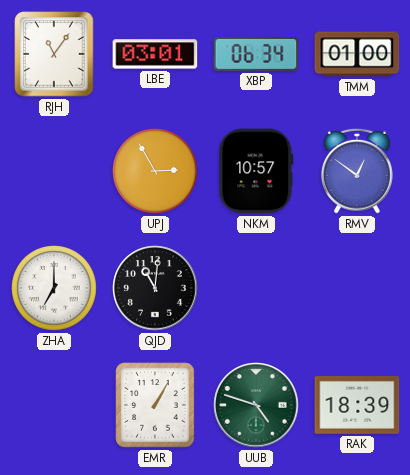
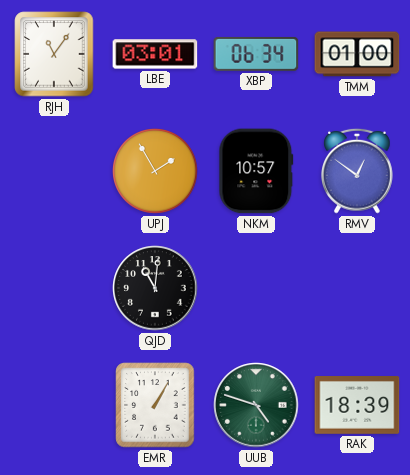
UPJ: 2:55 -> 1:55
ZHA: 7:00 -> none
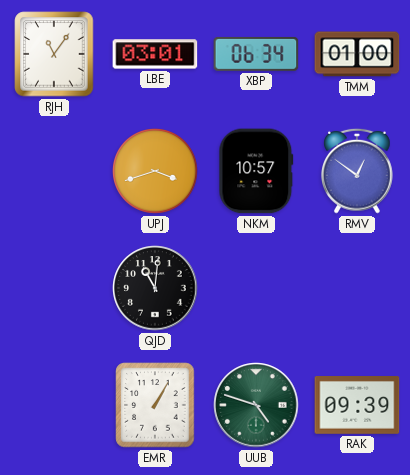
UPJ: 1:55 -> 3:42
RAK: 18:39 -> 09:39
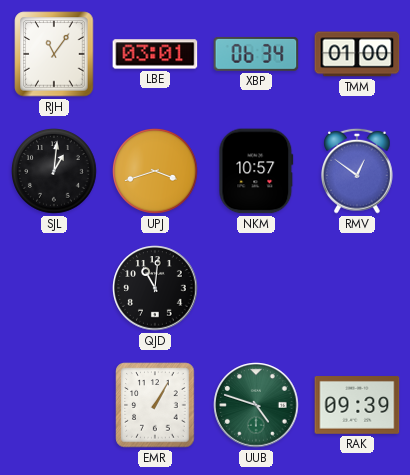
SJL: none -> 1:01
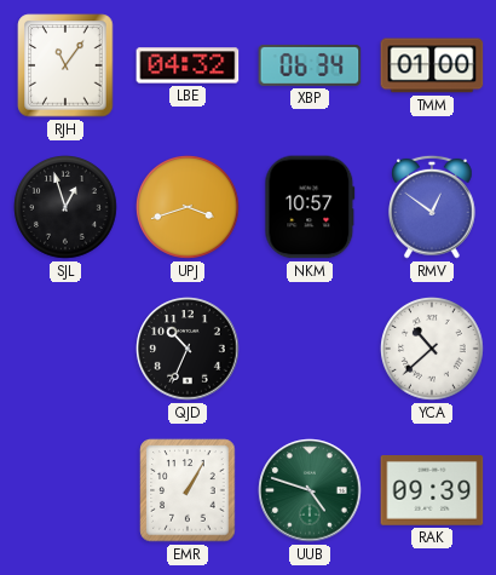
LBE: 03:01 -> 04:32
SJL: 1:01 -> 12:57
QJD: 11:01 -> 10:34
YCA: none -> 10:38
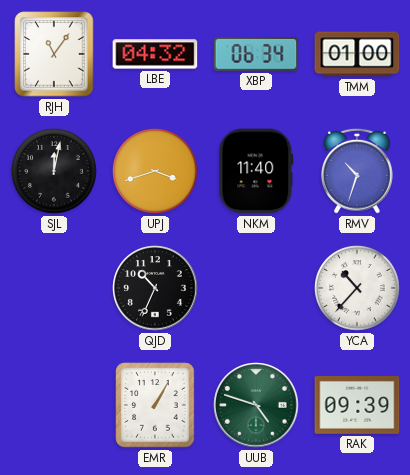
SJL: 12:57 -> 12:02
NKM: 10:57 -> 11:40
RMV: 12:51 -> 10:33
YCA: 10:38 -> 10:37
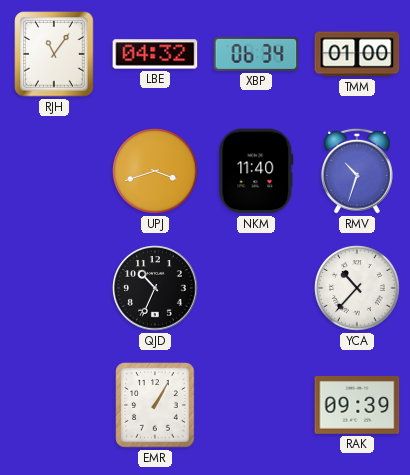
SJL: 12:02 -> none
UUB: 4:48 -> none
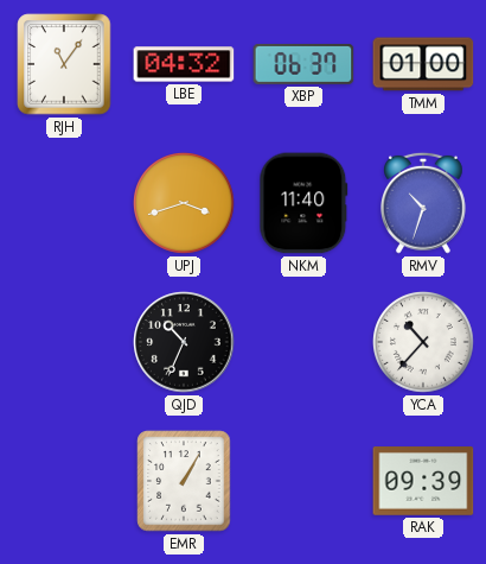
XBP: 06:34 -> 06:37
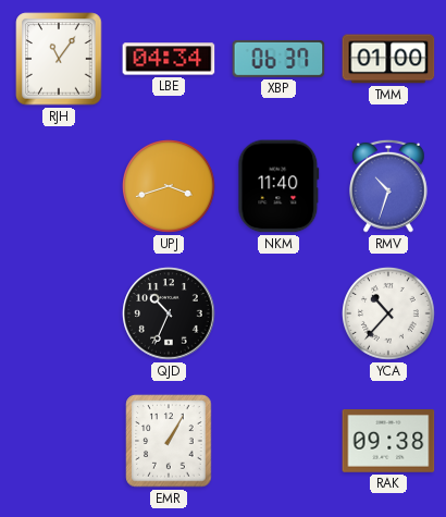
LBE: 04:32 -> 04:34
RAK: 09:39 -> 09:38
